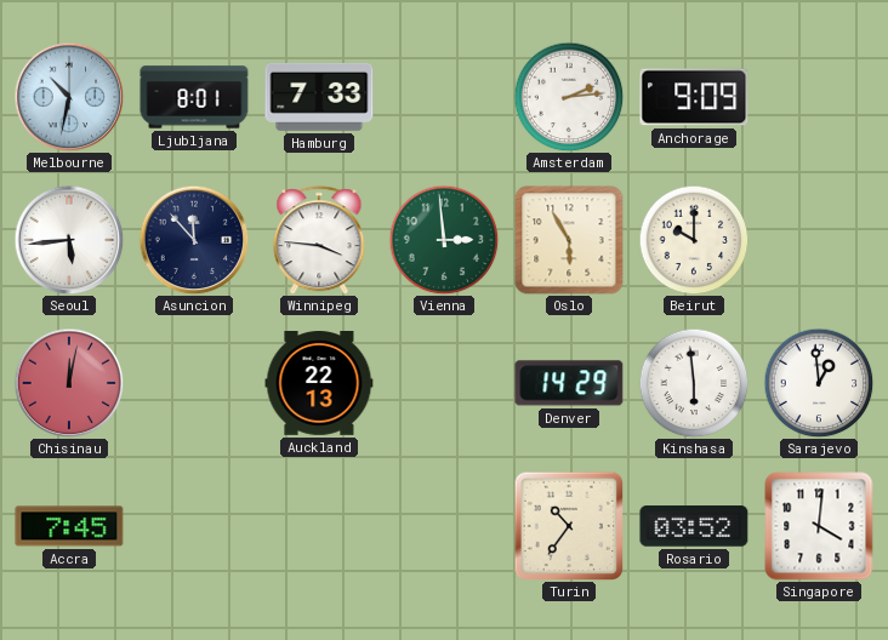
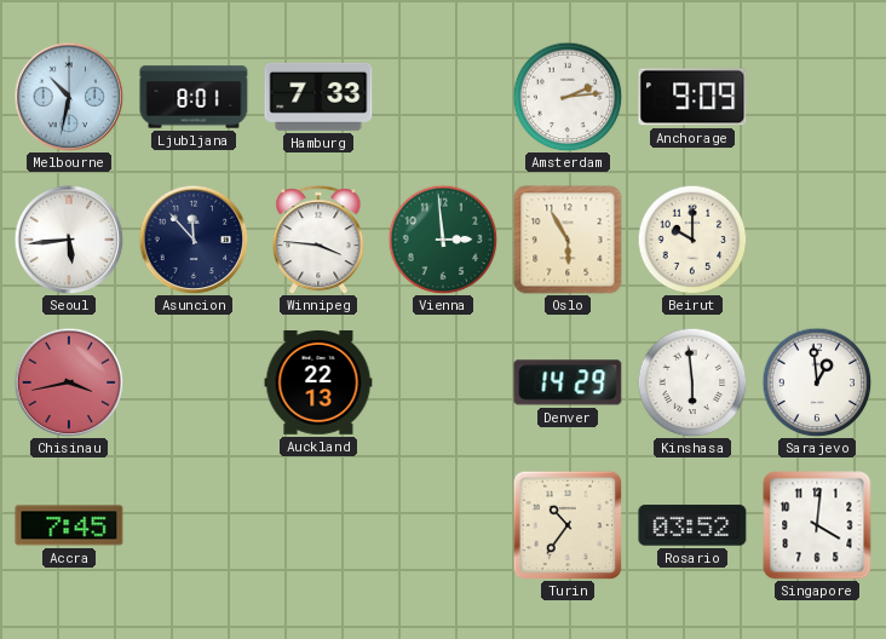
Chisinau: 12:02 -> 3:43
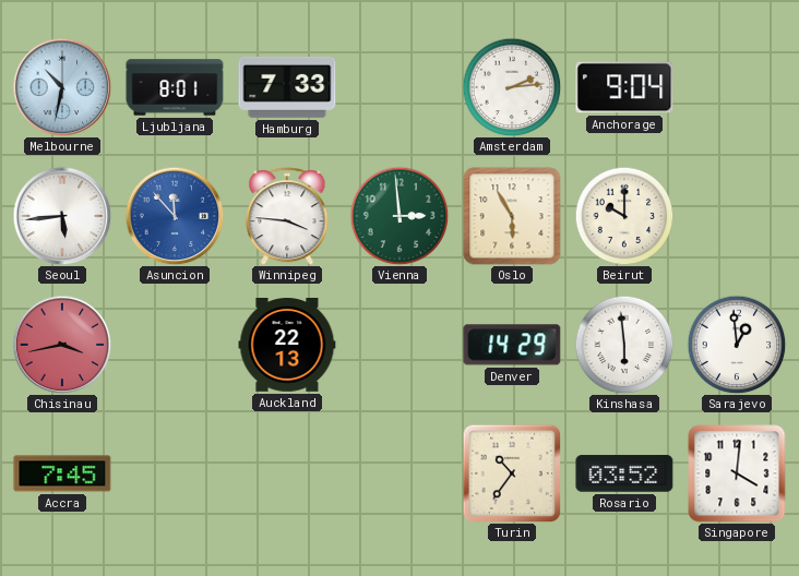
Anchorage: 9:09 -> 9:04
Asuncion dial: navy -> blue
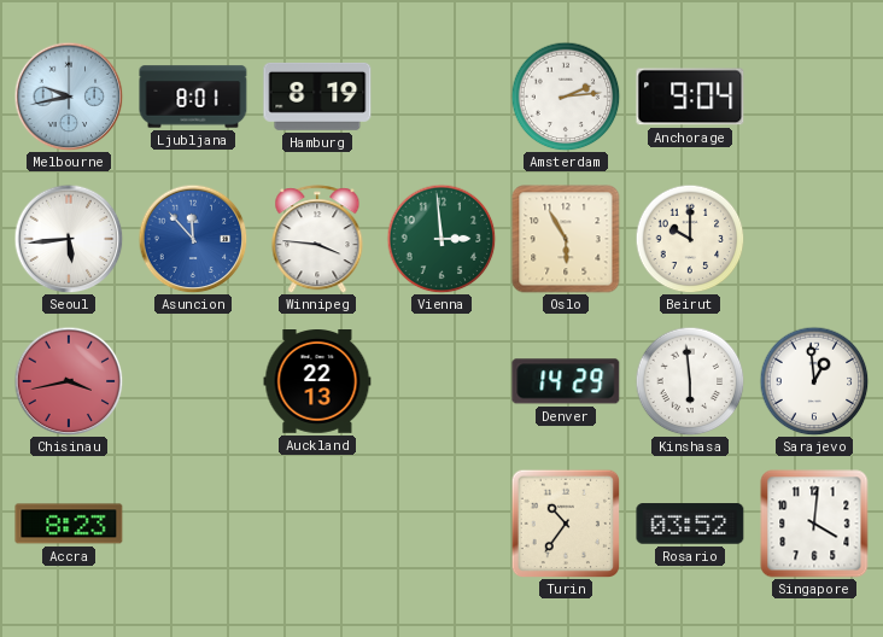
Melbourne: 10:32 -> 9:43
Hamburg: 7:33 -> 8:19
Accra: 7:45 -> 8:23
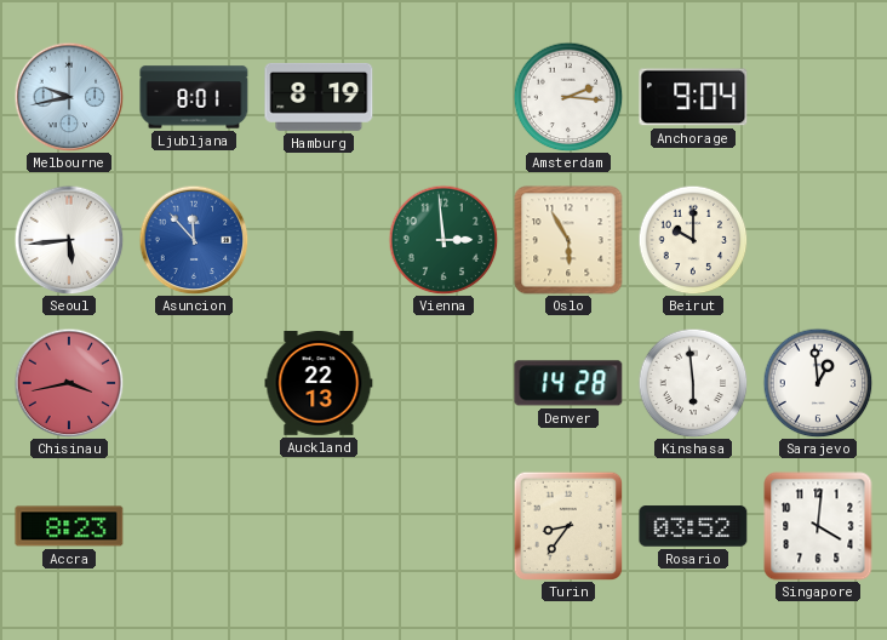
Amsterdam: 2:14 -> 2:16
Winnipeg: 3:46 -> none
Denver: 14:29 -> 14:28
Turin: 10:36 -> 8:36
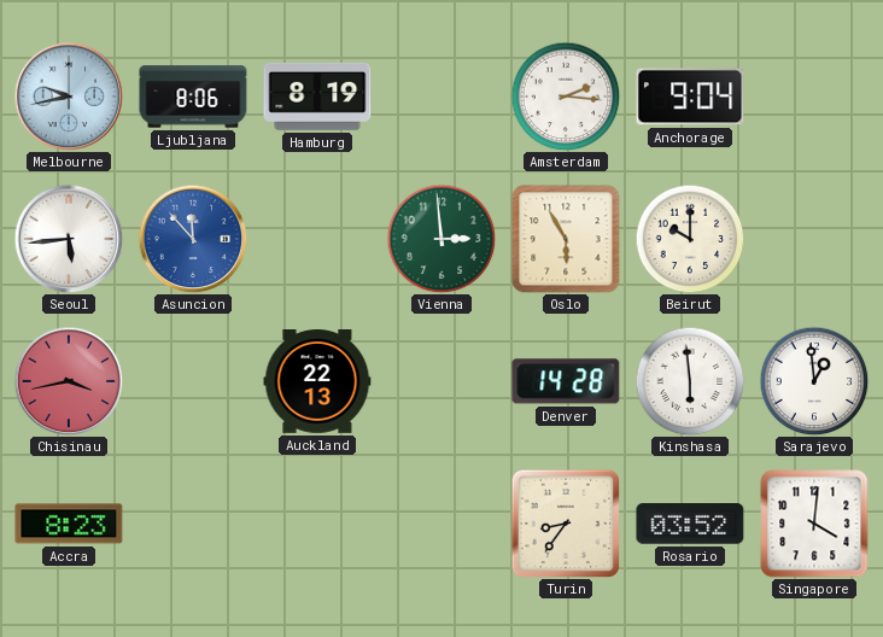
Ljubljana: 8:01 -> 8:06
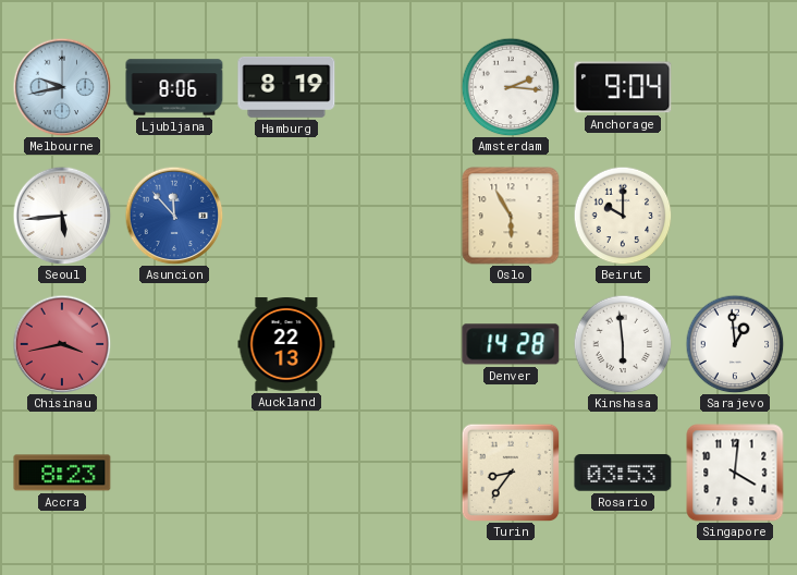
Vienna: 2:59 -> none
Rosario: 03:52 -> 03:53
